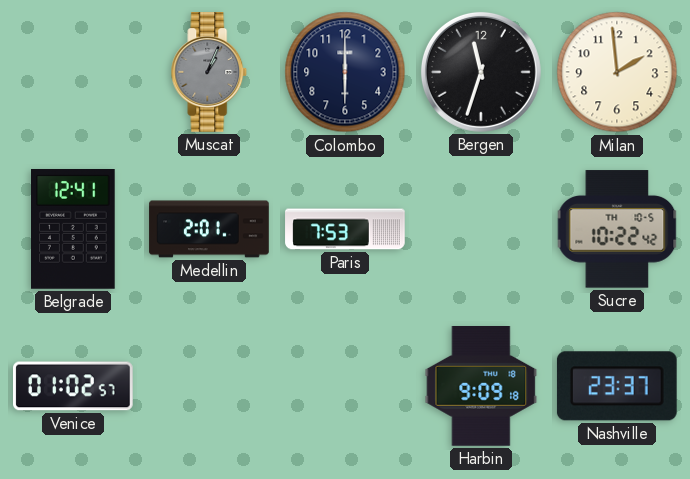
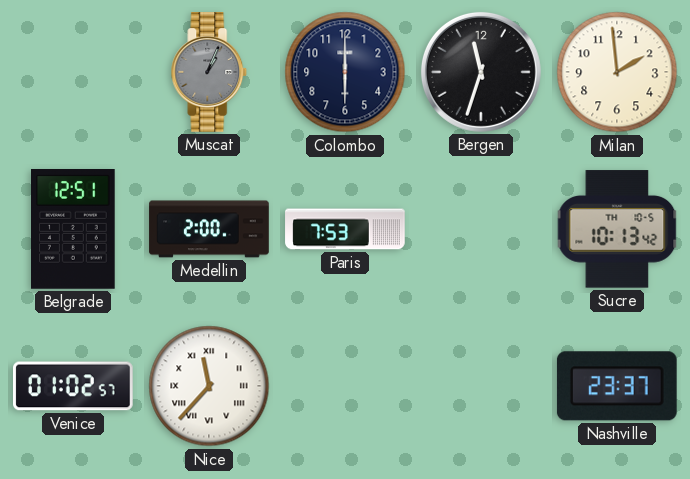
Belgrade: 12:41 -> 12:51
Medellin: 2:01 -> 2:00
Sucre: 10:22 -> 10:13
Nice: none -> 11:37
Harbin: 9:09 -> none
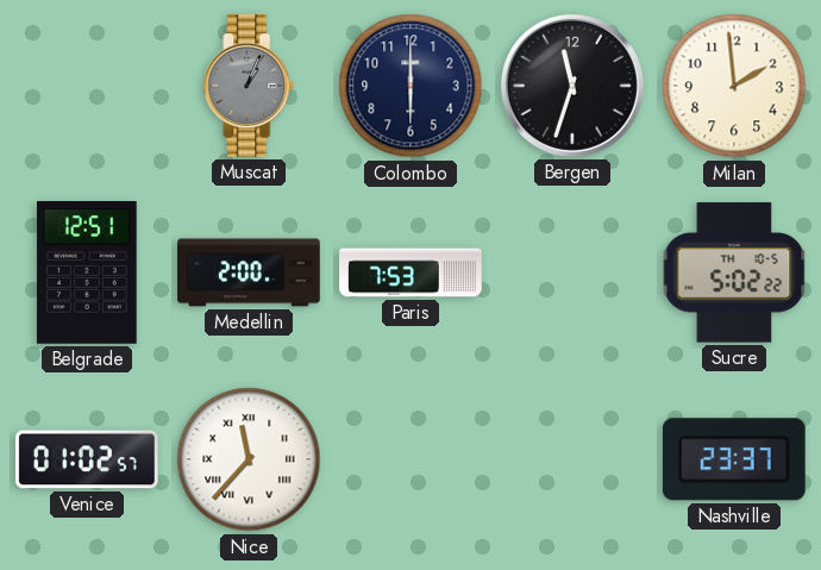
Sucre: 10:13 -> 5:02
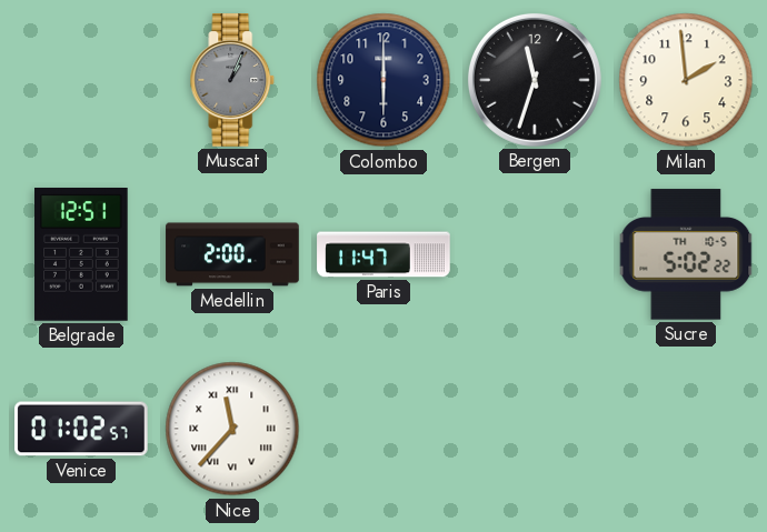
Paris: 7:53 -> 11:47
Nashville: 23:37 -> none
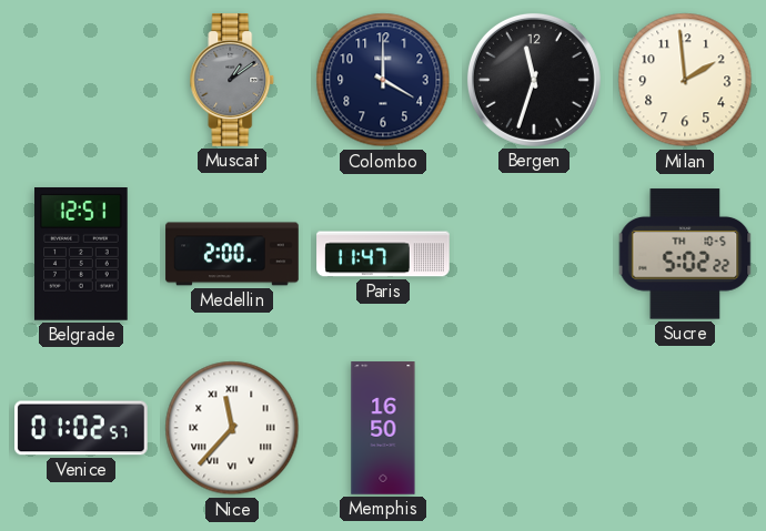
Muscat: 1:04 -> 1:09
Colombo: 6:00 -> 4:00
Memphis: none -> 16:50
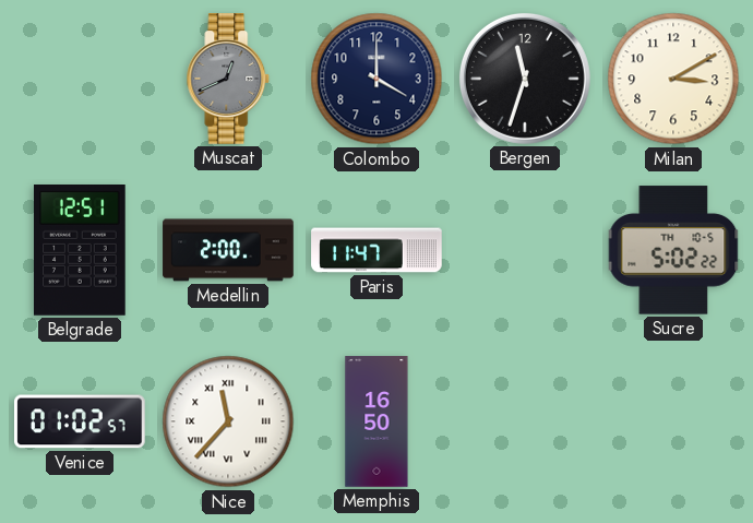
Muscat: 1:09 -> 12:41
Milan: 1:59 -> 3:10
